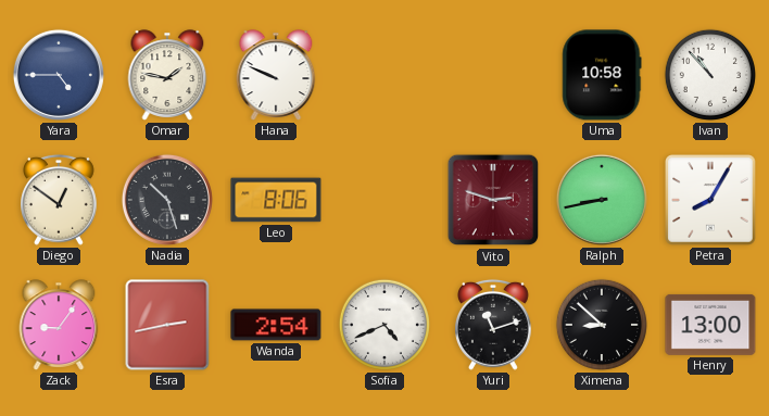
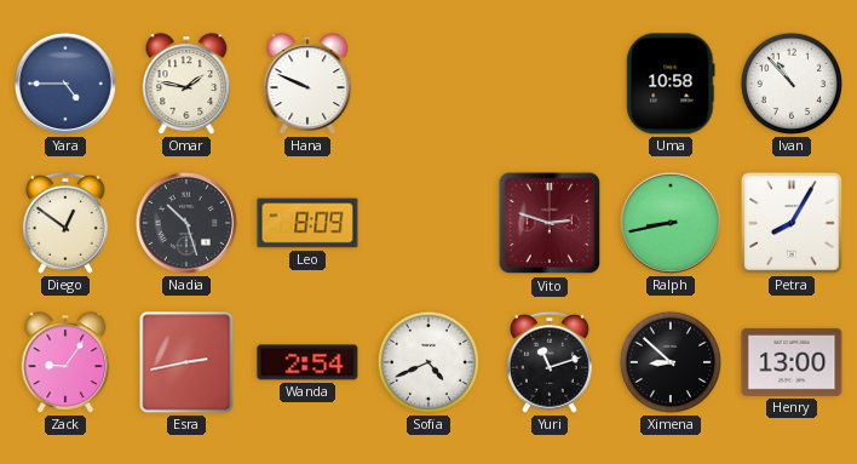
Leo: 8:06 -> 8:09
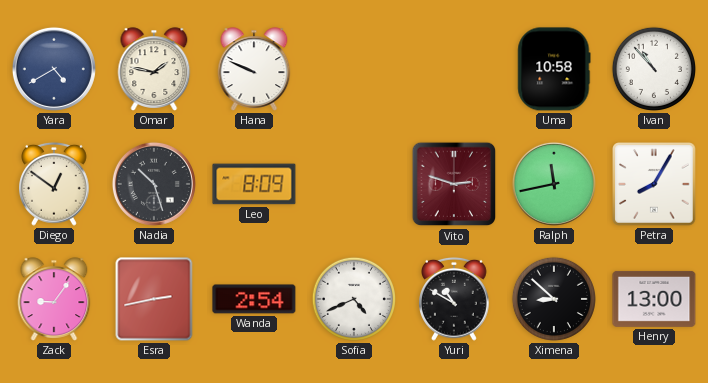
Yara: 4:45 -> 4:40
Ralph: 8:43 -> 11:43
Yuri: 11:12 -> 10:50
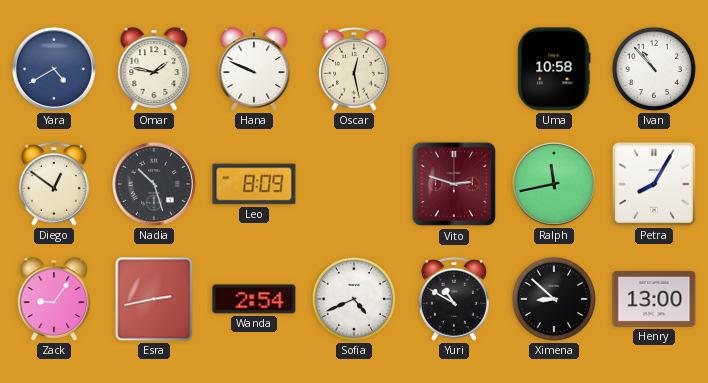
Oscar: none -> 12:28
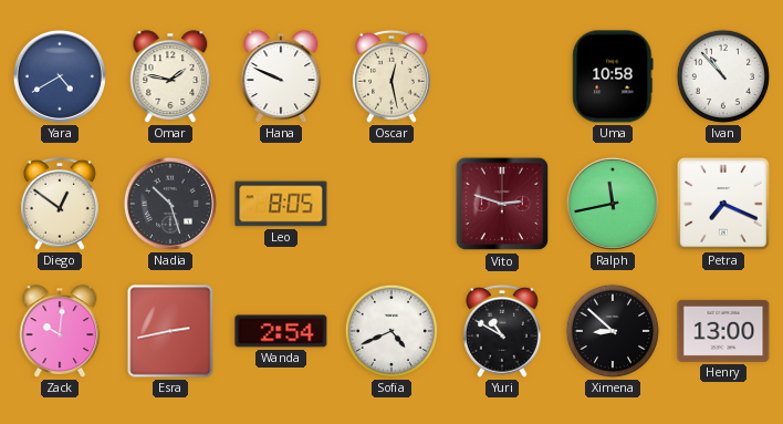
Leo: 8:09 -> 8:05
Petra: 8:05 -> 7:19
Zack: 9:06 -> 10:01
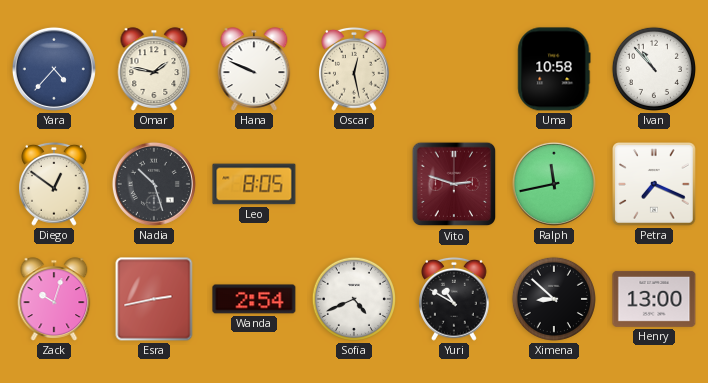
Yara: 4:40 -> 4:37
Zack: 10:01 -> 10:03
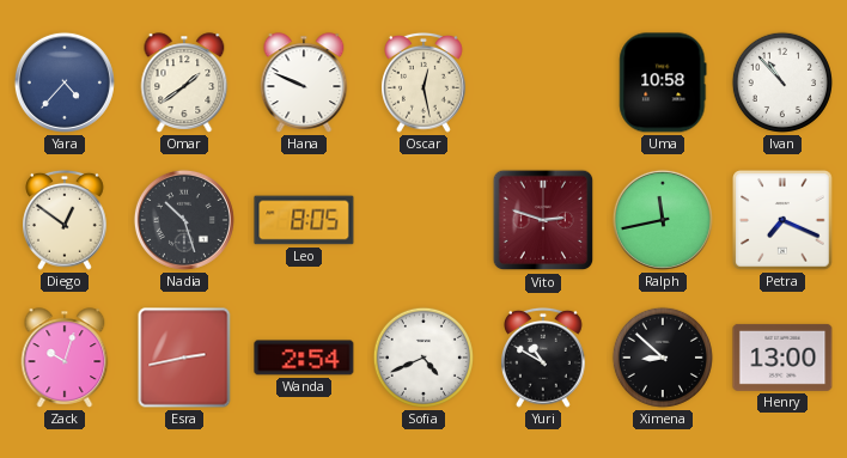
Omar: 1:47 -> 1:39
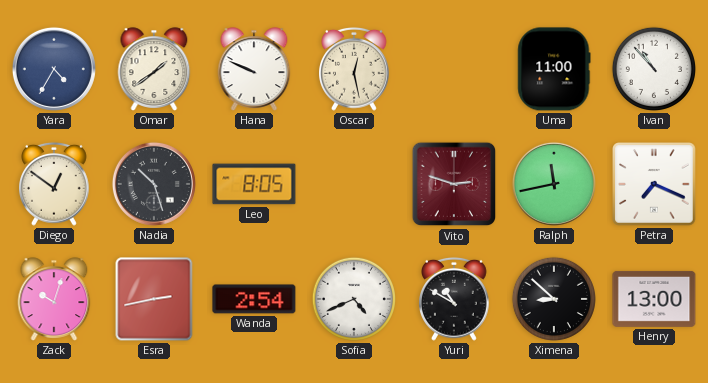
Yara: 4:37 -> 4:35
Uma: 10:58 -> 11:00
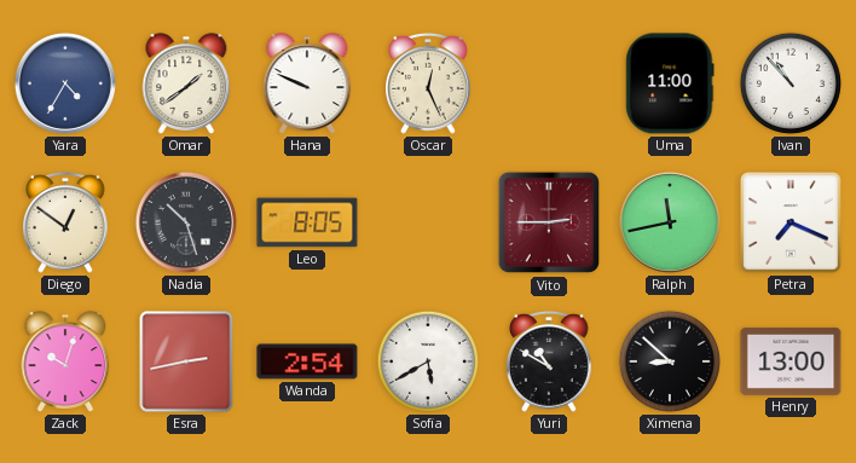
Oscar: 12:28 -> 12:26
Vito: 2:48 -> 2:45
Sofia: 4:41 -> 5:40
